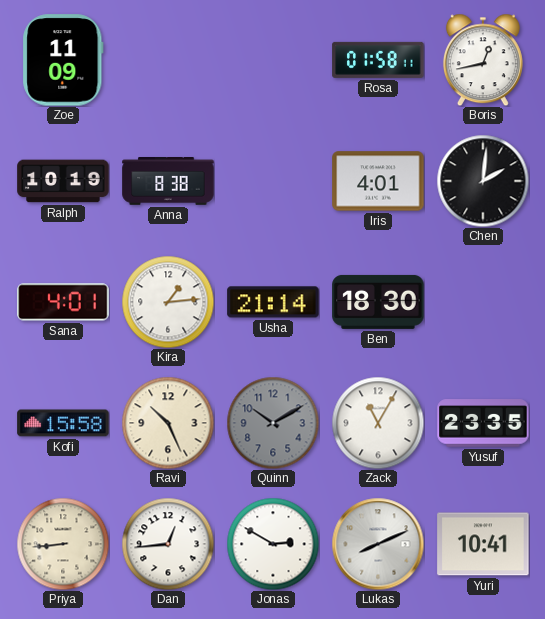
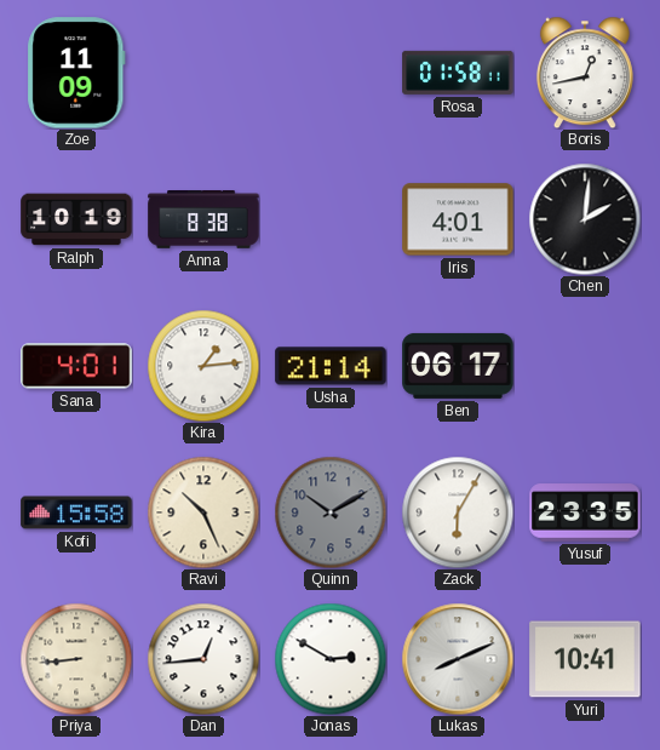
Ben: 18:30 -> 06:17
Zack: 11:05 -> 6:05
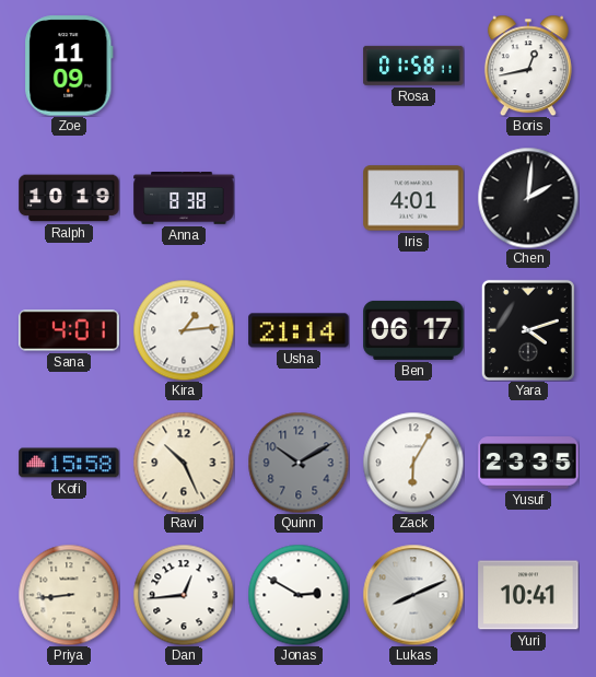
Yara: none -> 4:12
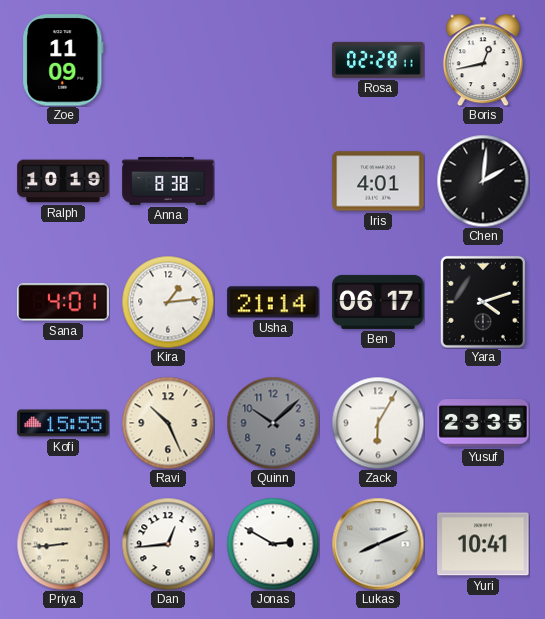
Rosa: 01:58 -> 02:28
Kofi: 15:58 -> 15:55
Quinn: 10:10 -> 10:08
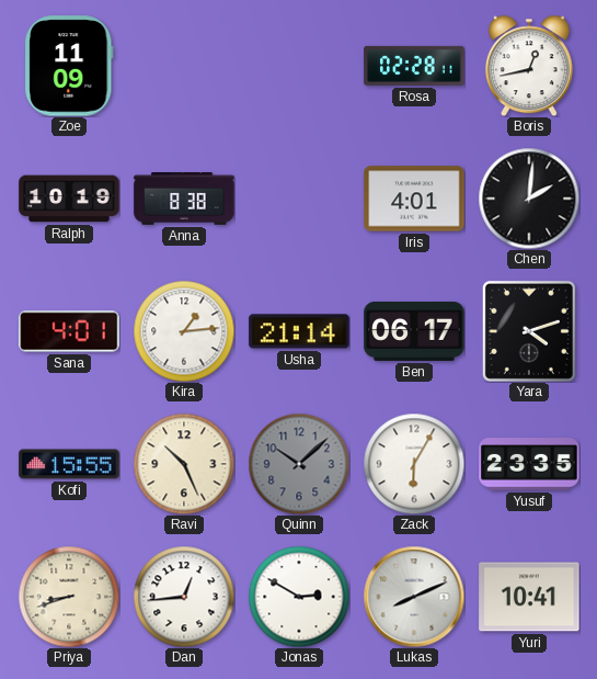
Priya: 8:44 -> 8:42
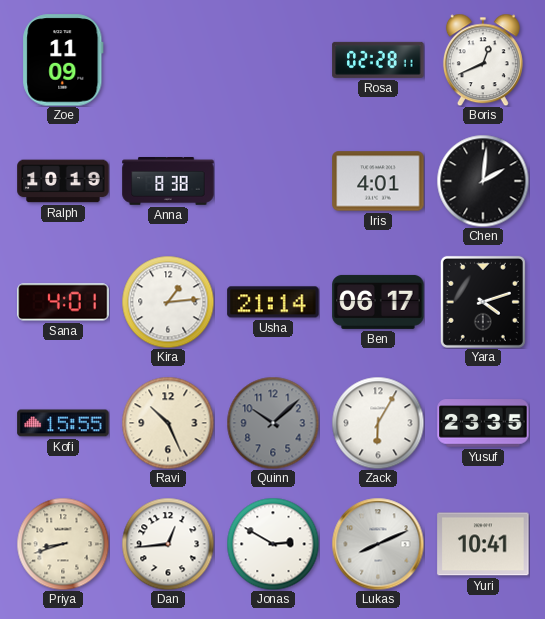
Boris: 12:43 -> 12:41
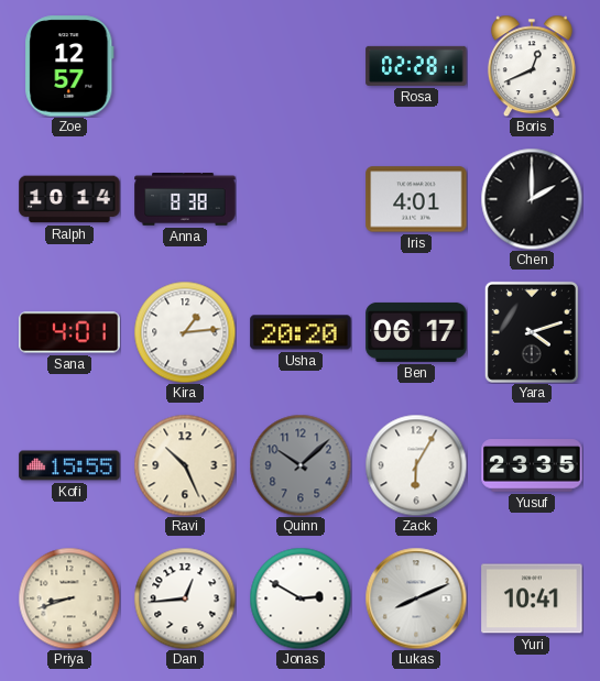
Zoe: 11:09 -> 12:57
Ralph: 10:19 -> 10:14
Chen: 2:01 -> 2:00
Usha: 21:14 -> 20:20
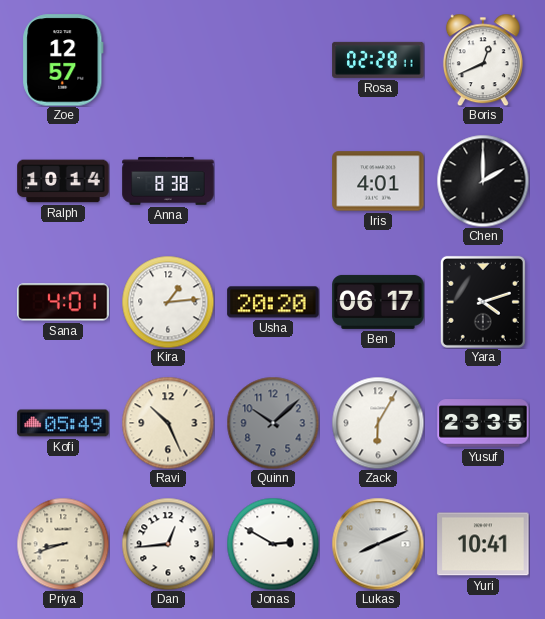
Kofi: 15:55 -> 05:49
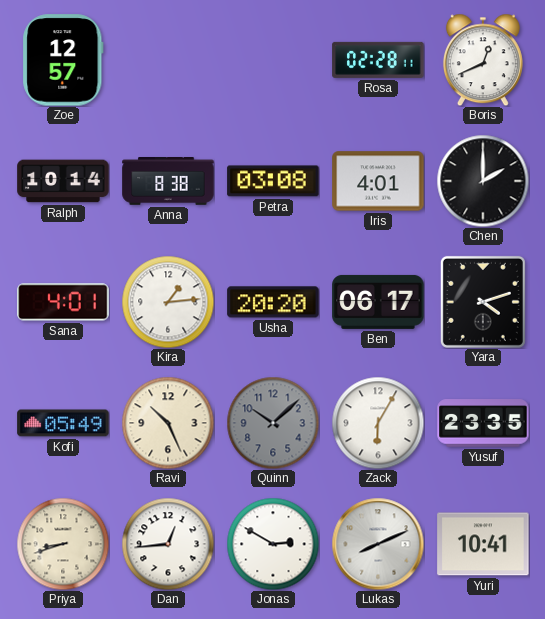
Petra: none -> 03:08
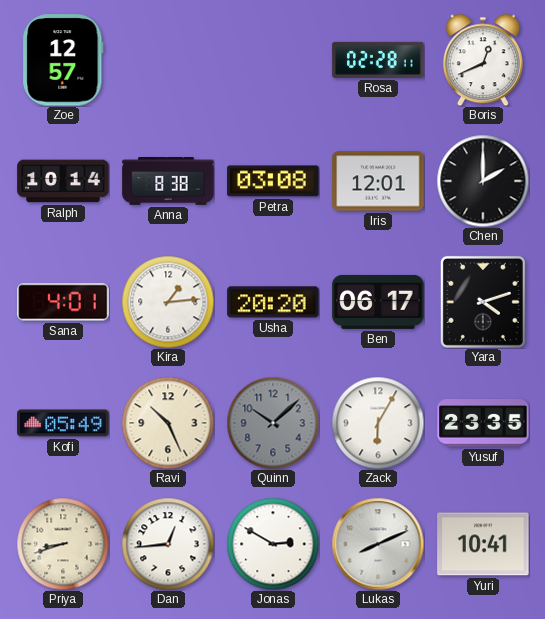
Iris: 4:01 -> 12:01
